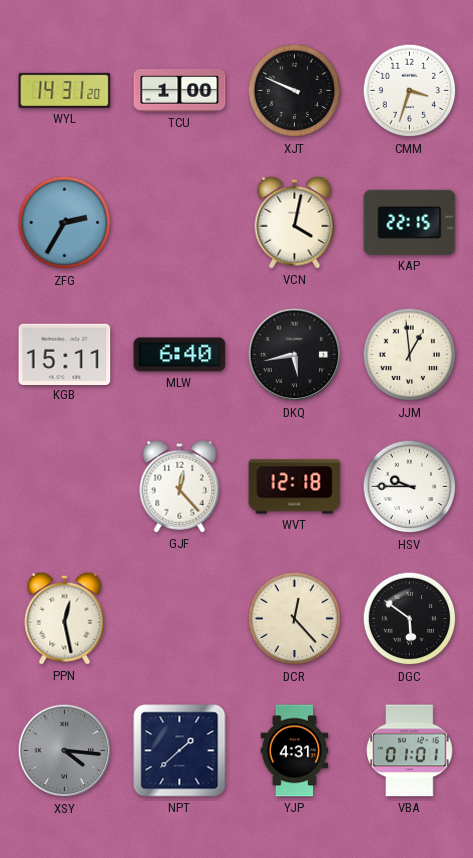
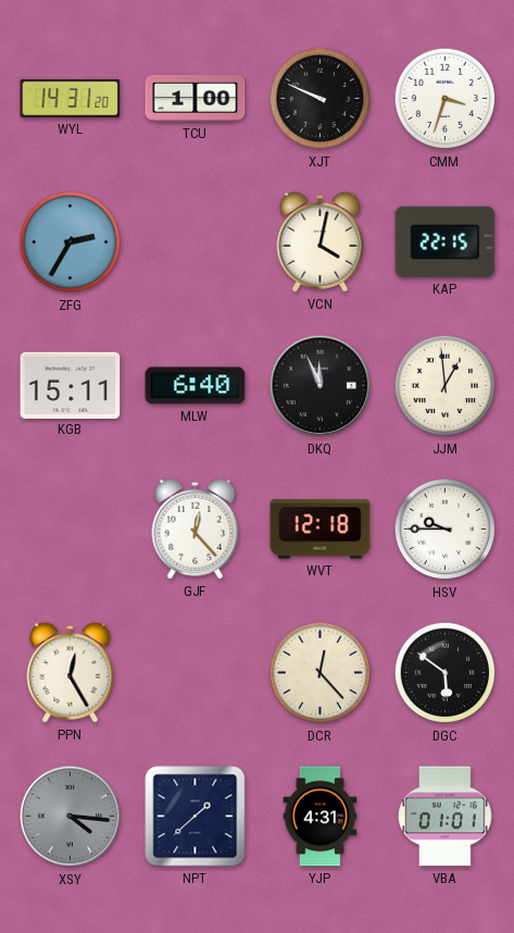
DKQ: 5:43 -> 11:56
PPN: 12:28 -> 12:25
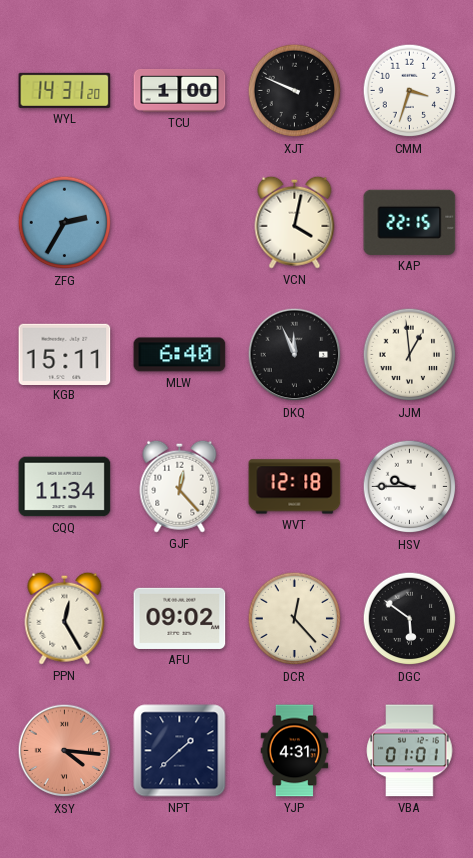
CQQ: none -> 11:34
AFU: none -> 09:02
XSY dial: grey -> salmon
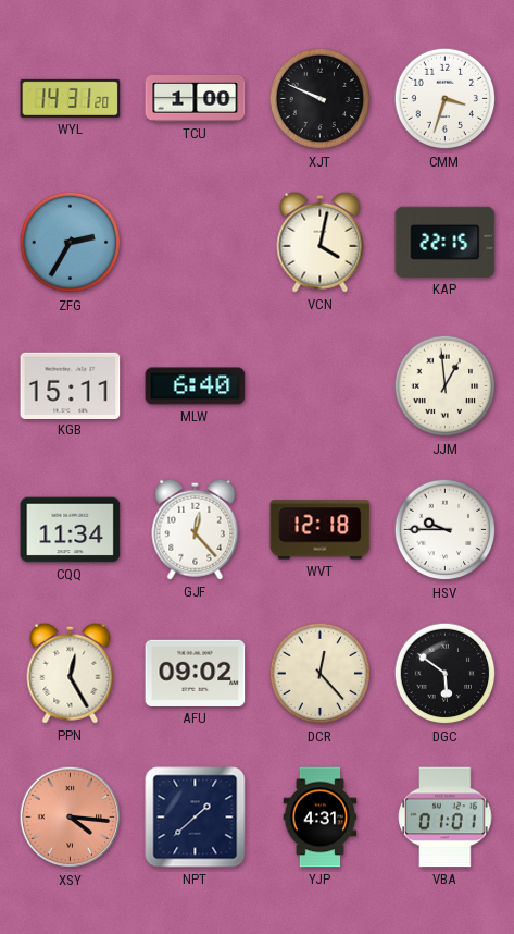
DKQ: 11:56 -> none
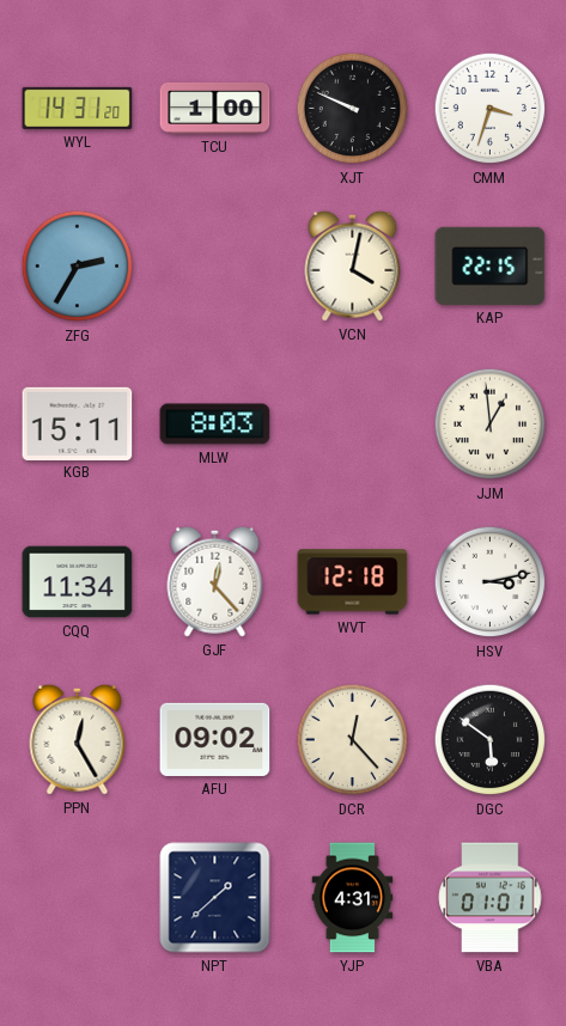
MLW: 6:40 -> 8:03
HSV: 9:45 -> 3:13
XSY: 4:16 -> none
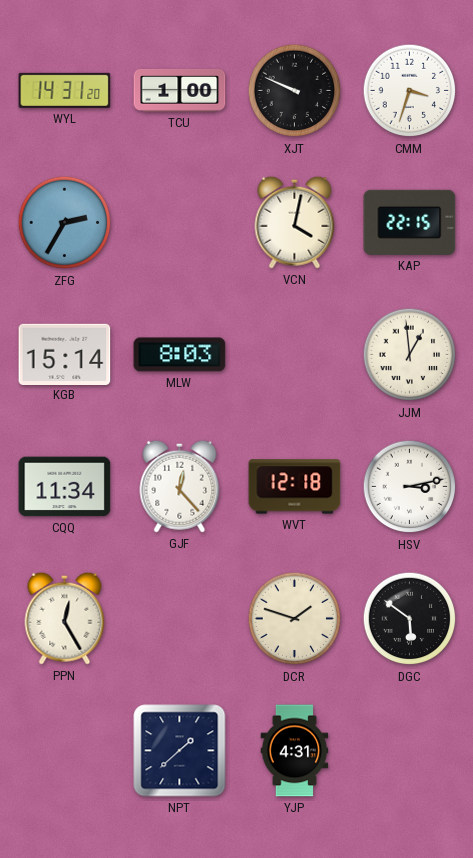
KGB: 15:11 -> 15:14
AFU: 09:02 -> none
DCR: 12:23 -> 1:48
VBA: 01:01 -> none
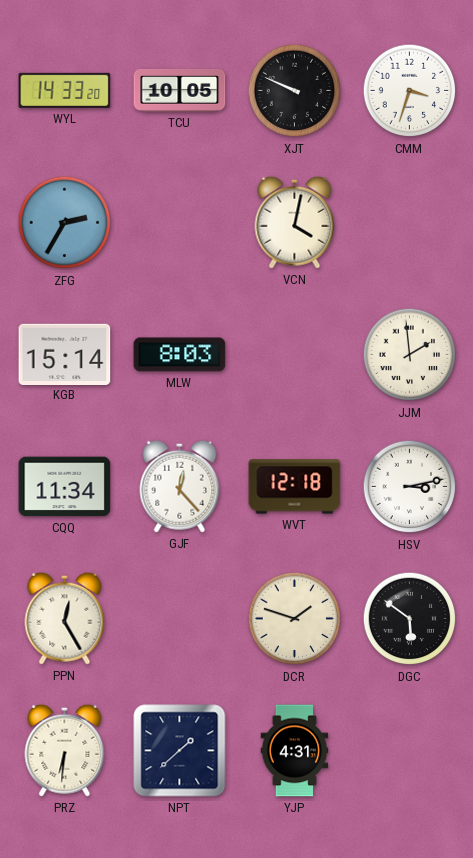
WYL: 14:31 -> 14:33
TCU: 1:00 -> 10:05
KAP: 22:15 -> none
JJM: 12:59 -> 1:59
PRZ: none -> 6:31
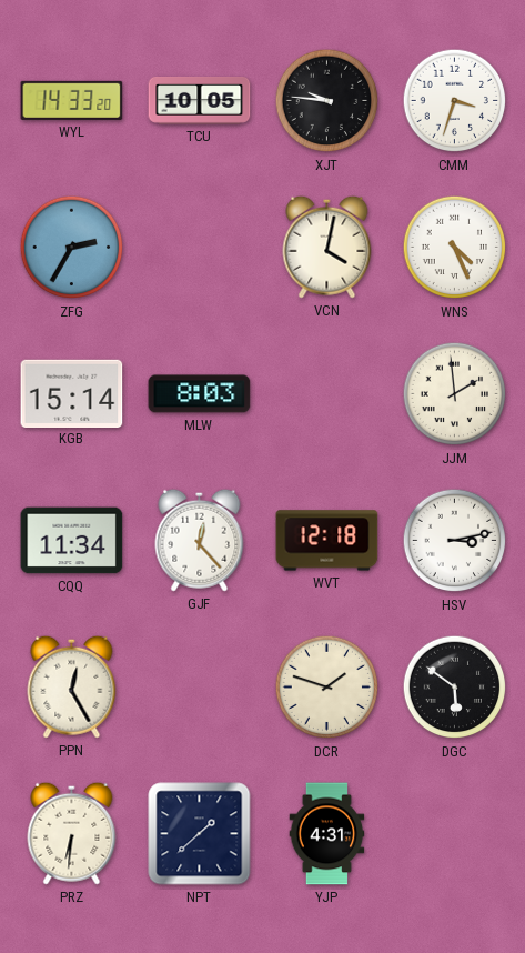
XJT: 9:49 -> 9:46
WNS: none -> 4:26
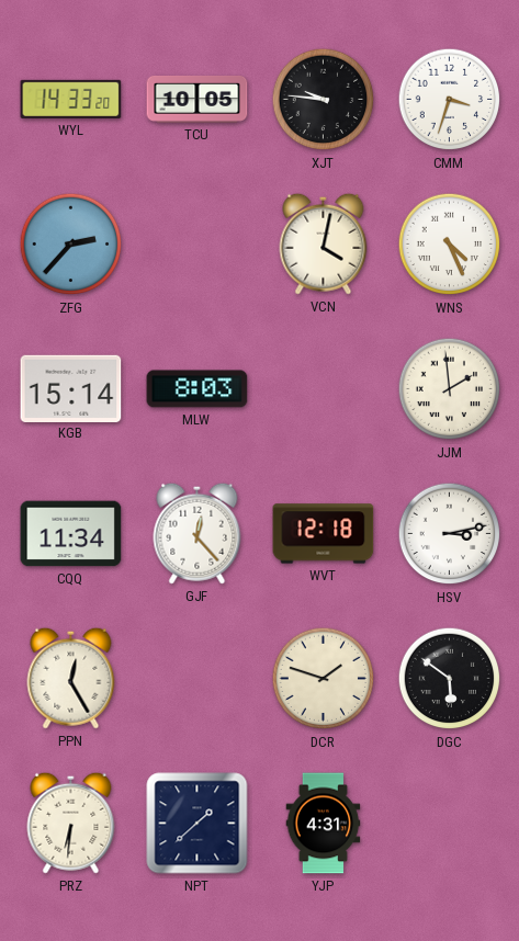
ZFG: 2:35 -> 2:37
